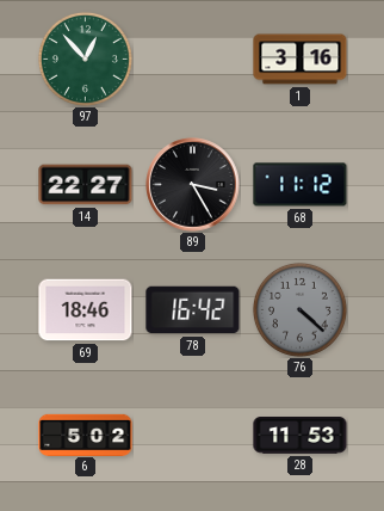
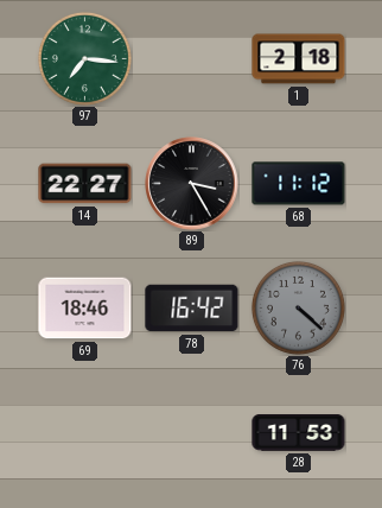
97: 12:53 -> 7:16
1: 3:16 -> 2:18
6: 5:02 -> none
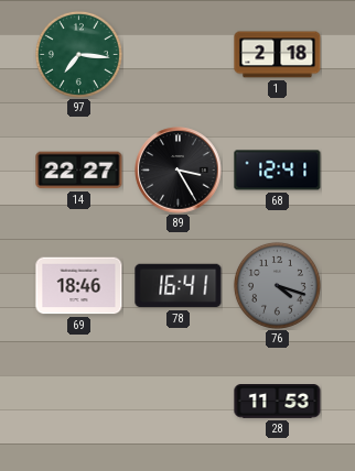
68: 11:12 -> 12:41
78: 16:42 -> 16:41
76: 4:22 -> 4:18
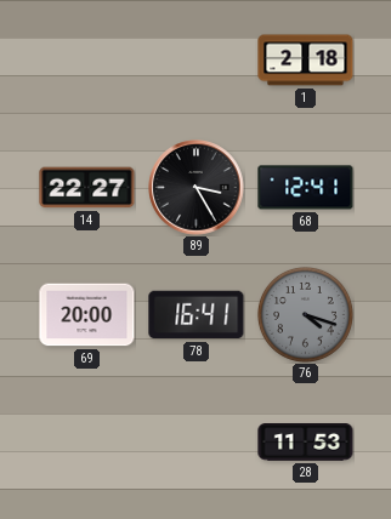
97: 7:16 -> none
69: 18:46 -> 20:00
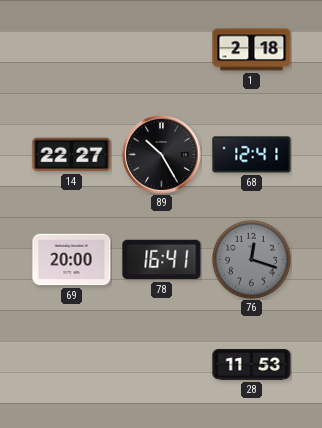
89: 3:25 -> 10:25
76: 4:18 -> 12:18
